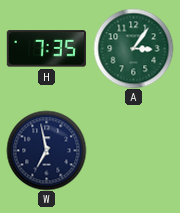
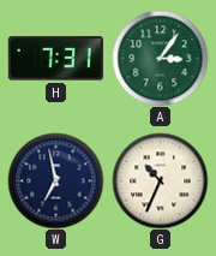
H: 7:35 -> 7:31
G: none -> 10:34
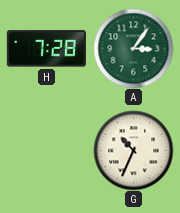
H: 7:31 -> 7:28
W: 6:58 -> none
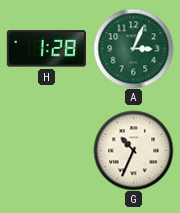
H: 7:28 -> 1:28
A: 3:06 -> 3:04
